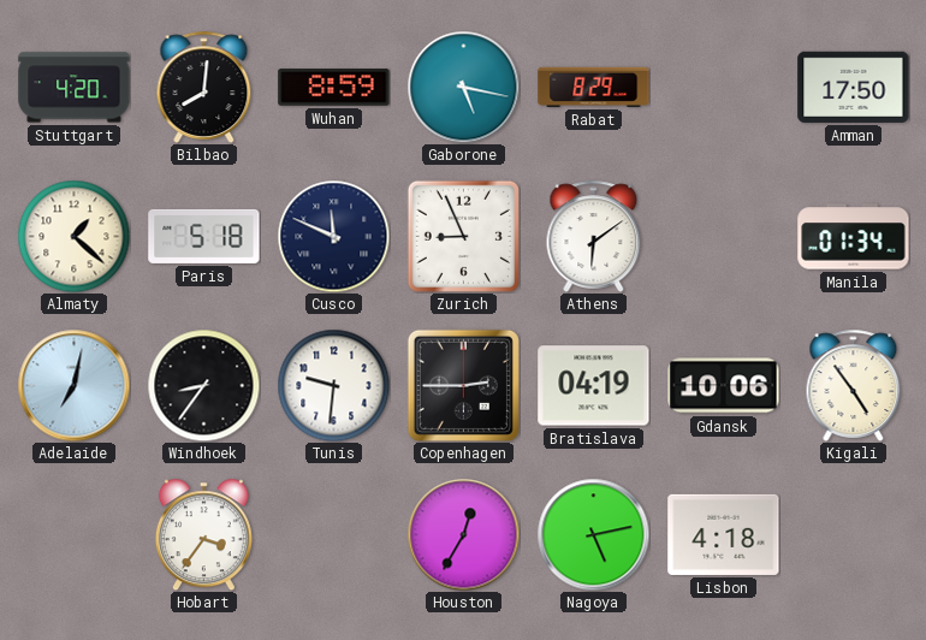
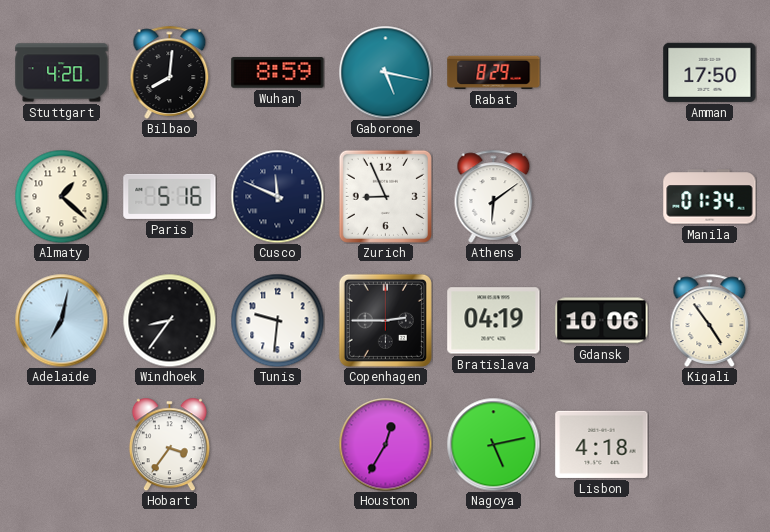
Paris: 5:18 -> 5:16
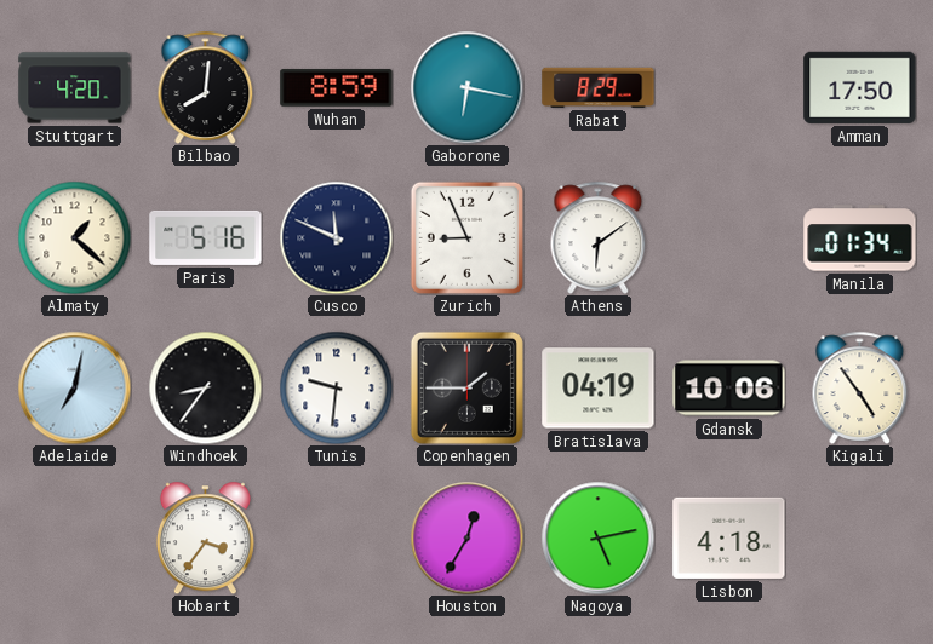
Gaborone: 5:17 -> 6:17
Copenhagen: 2:45 -> 1:45
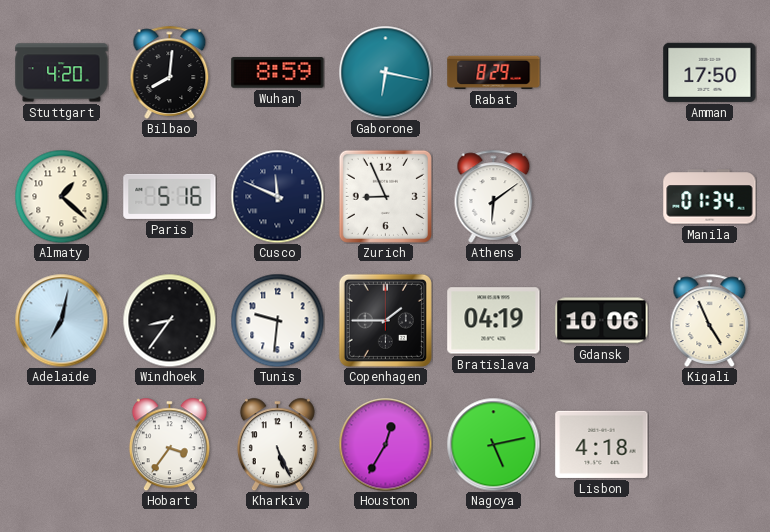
Kigali: 4:54 -> 4:56
Kharkiv: none -> 5:26
